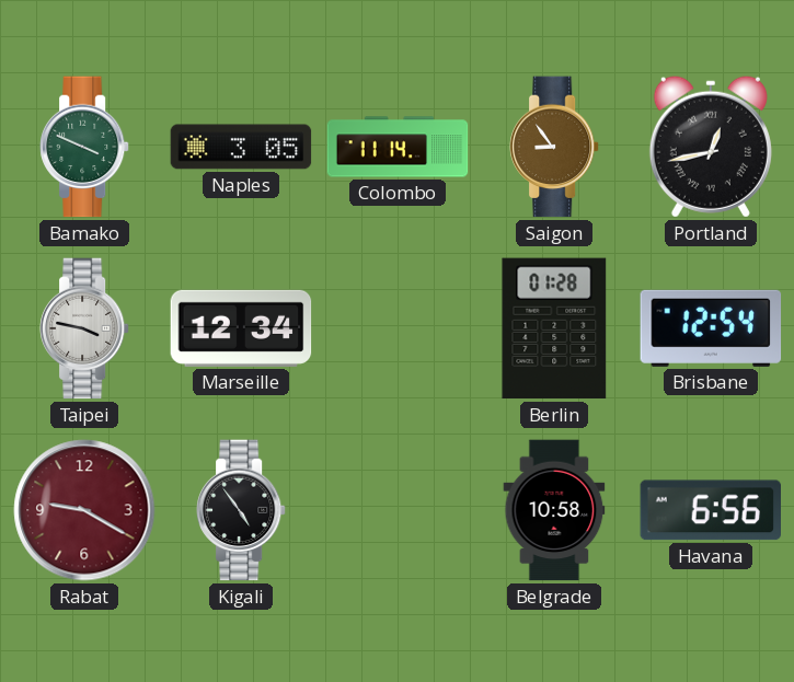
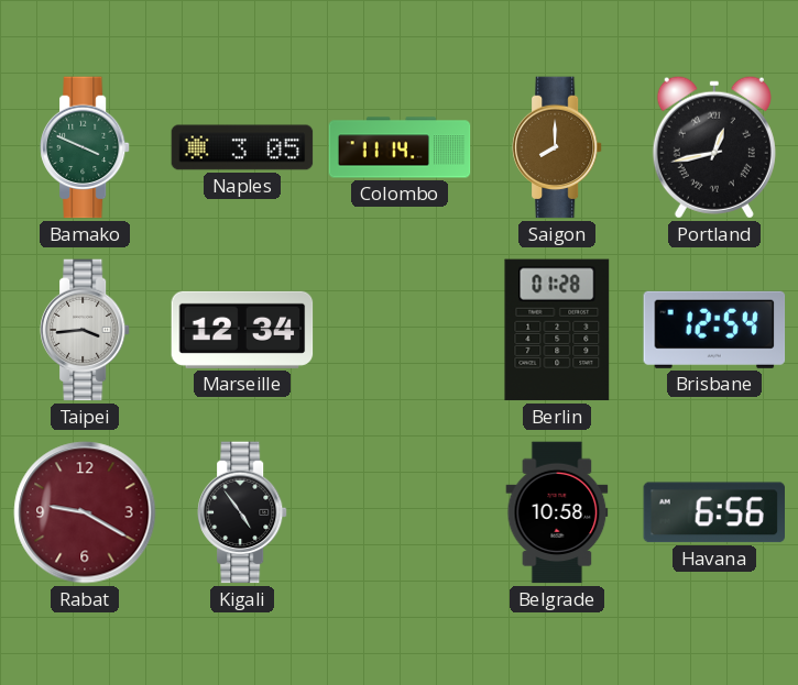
Saigon: 8:54 -> 8:00
Taipei: 3:47 -> 3:44
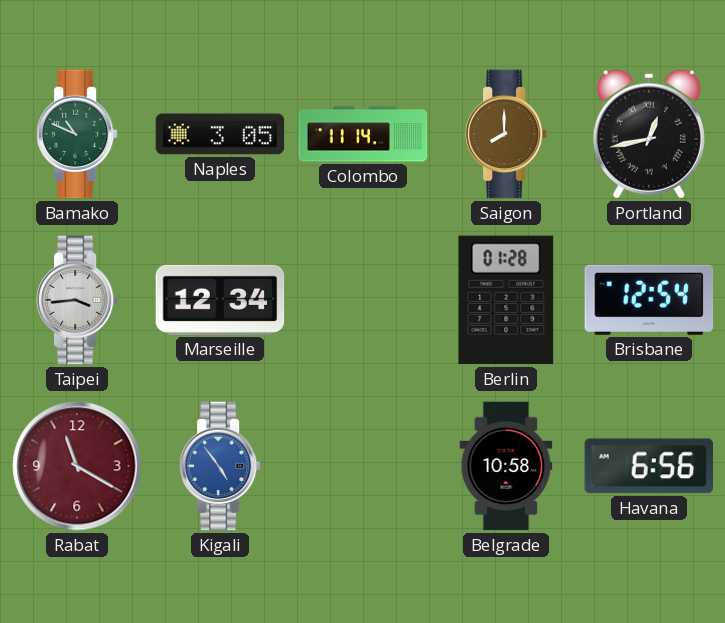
Bamako: 3:49 -> 10:49
Rabat: 9:20 -> 11:20
Kigali dial: black -> blue
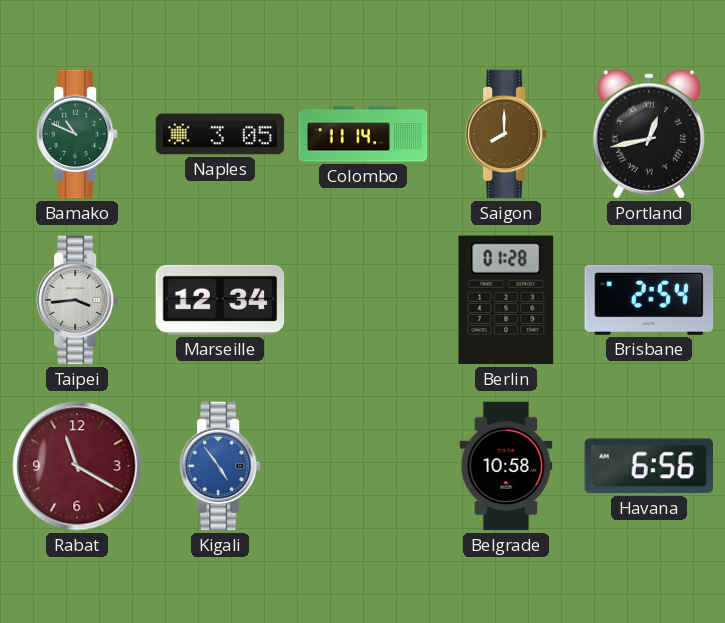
Brisbane: 12:54 -> 2:54
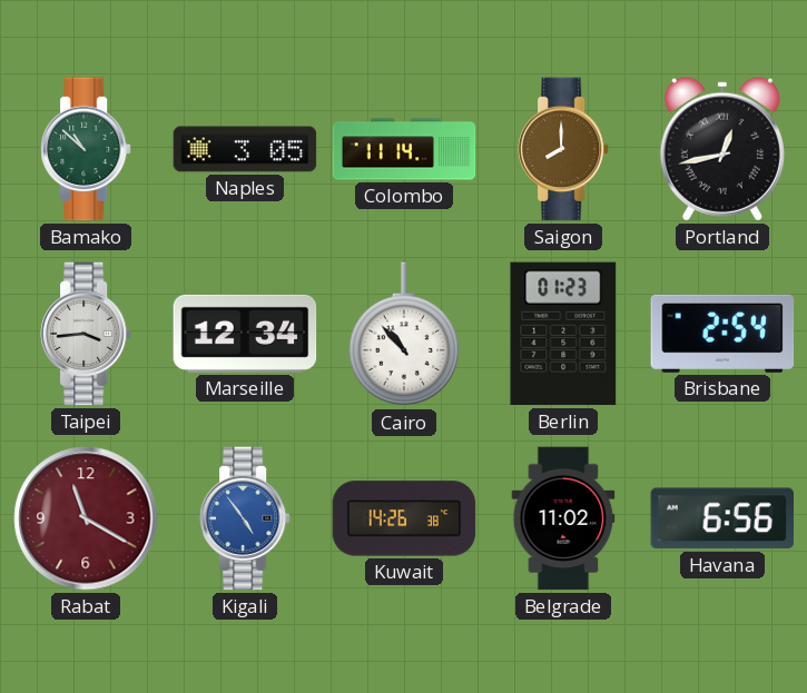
Bamako: 10:49 -> 10:52
Cairo: none -> 10:53
Berlin: 01:28 -> 01:23
Kuwait: none -> 14:26
Belgrade: 10:58 -> 11:02
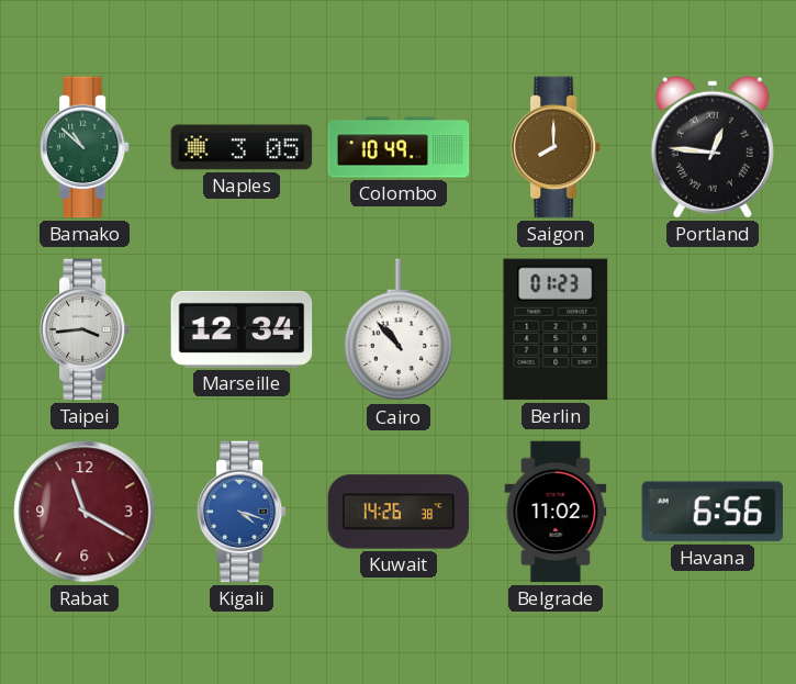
Colombo: 11:14 -> 10:49
Portland: 12:43 -> 12:46
Brisbane: 2:54 -> none
Kigali: 4:54 -> 4:18
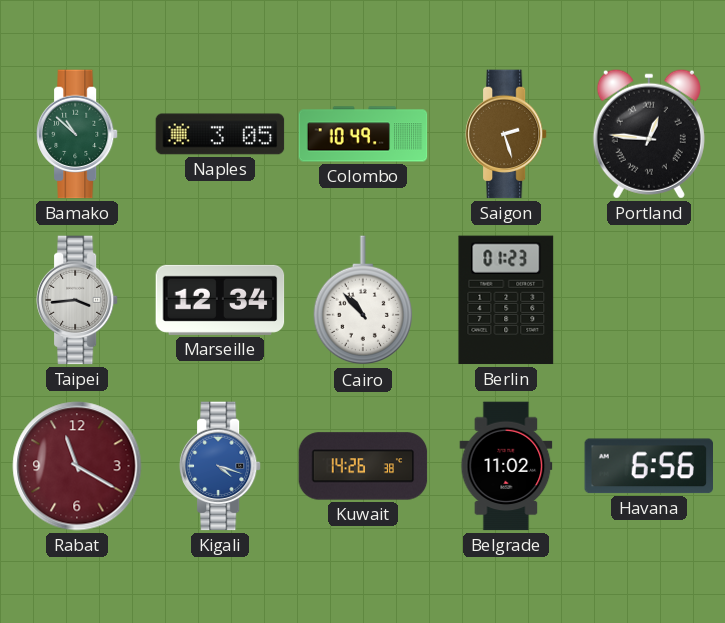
Saigon: 8:00 -> 2:27
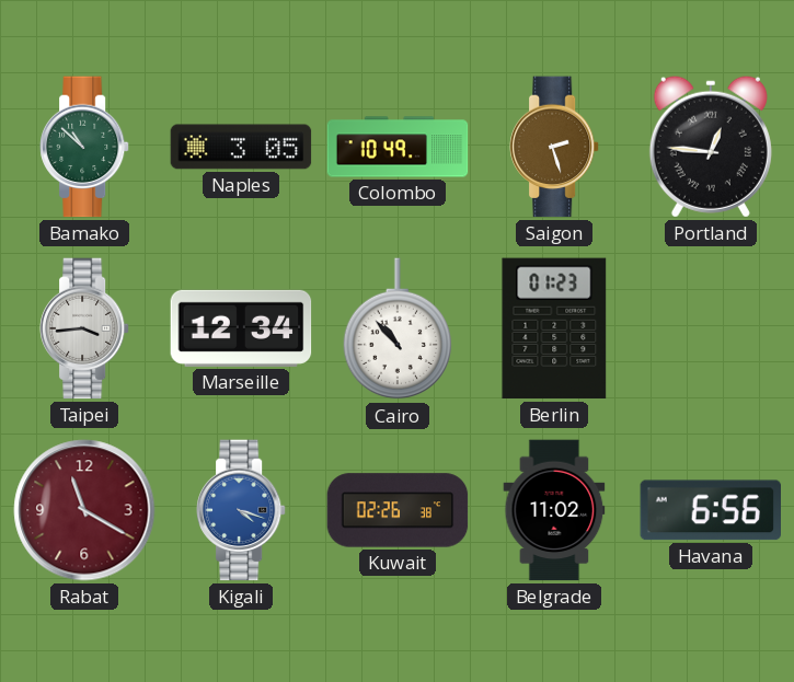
Kuwait: 14:26 -> 02:26
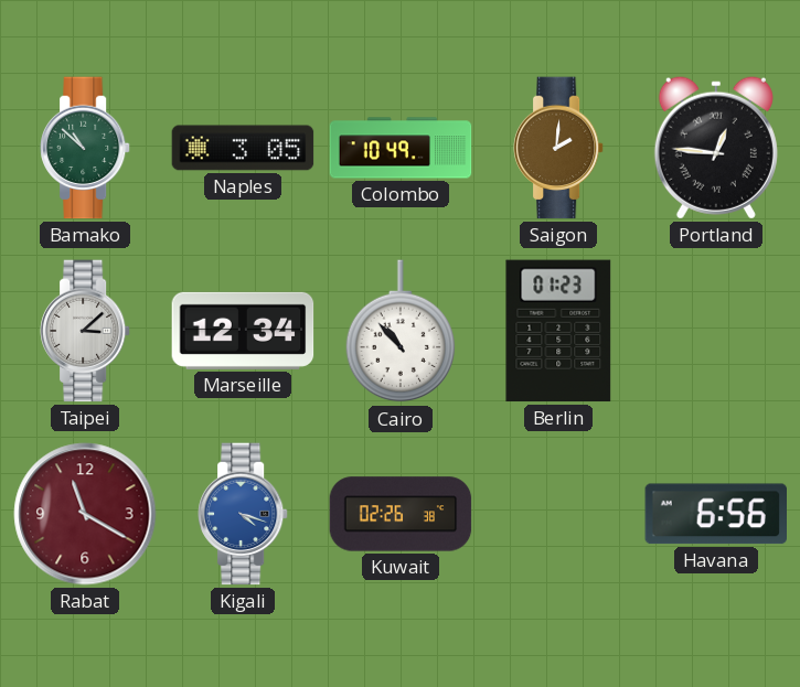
Saigon: 2:27 -> 2:01
Taipei: 3:44 -> 3:08
Belgrade: 11:02 -> none
